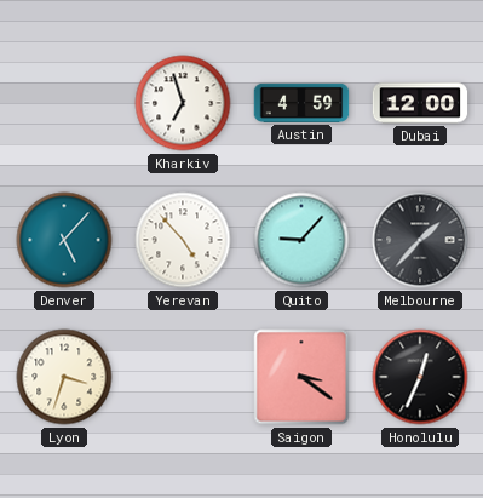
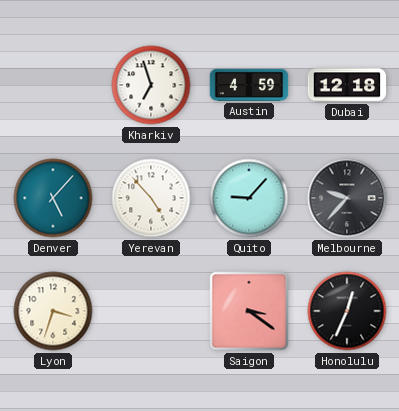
Dubai: 12:00 -> 12:18
Melbourne: 1:37 -> 9:37
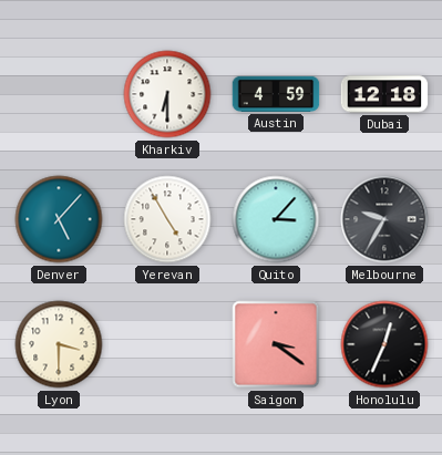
Kharkiv: 6:57 -> 6:30
Yerevan: 4:53 -> 4:55
Quito: 9:07 -> 3:07
Melbourne: 9:37 -> 9:35
Lyon: 3:33 -> 3:30
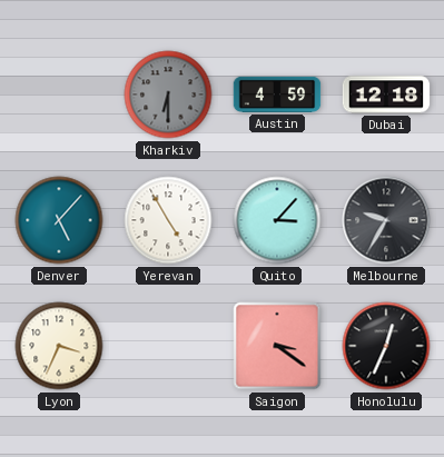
Kharkiv dial: white -> grey
Lyon: 3:30 -> 3:34
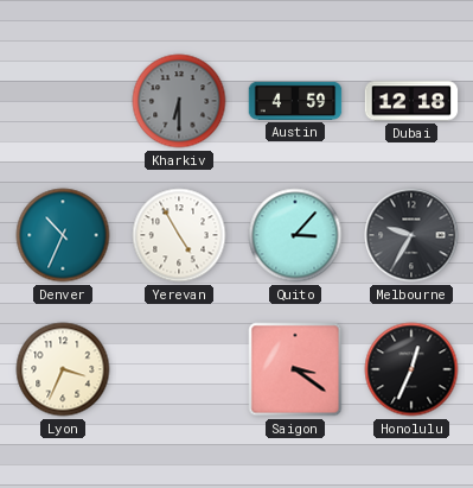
Denver: 5:07 -> 10:34
